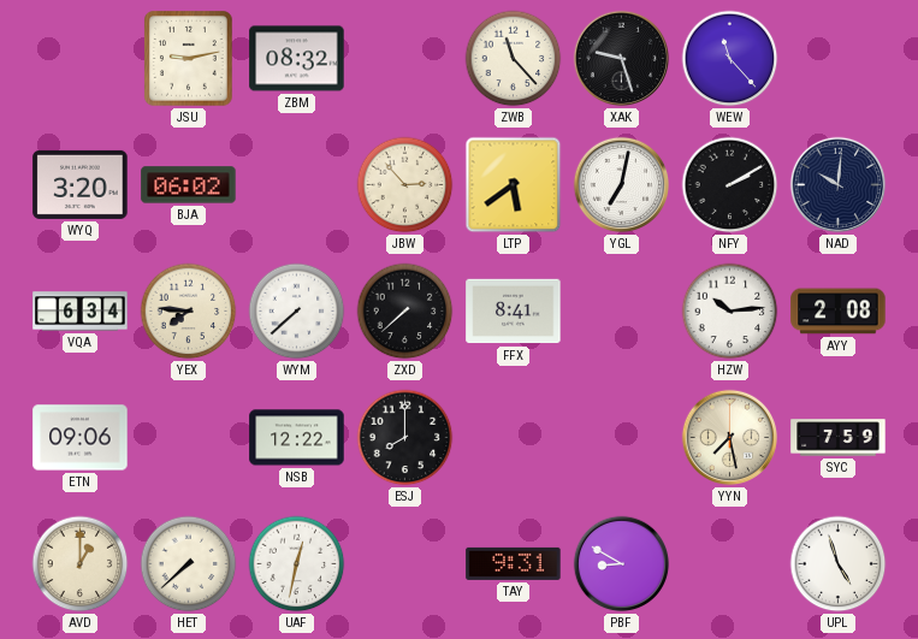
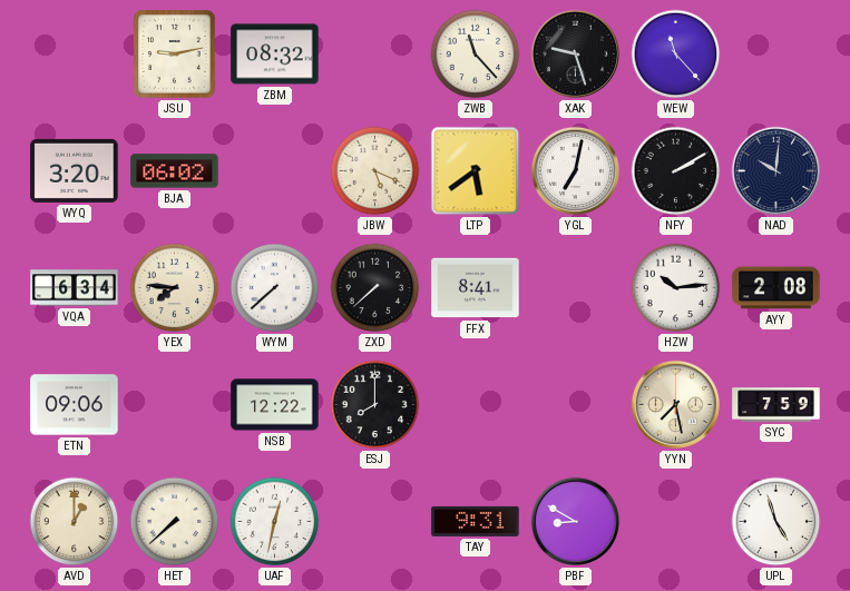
JBW: 2:53 -> 5:19
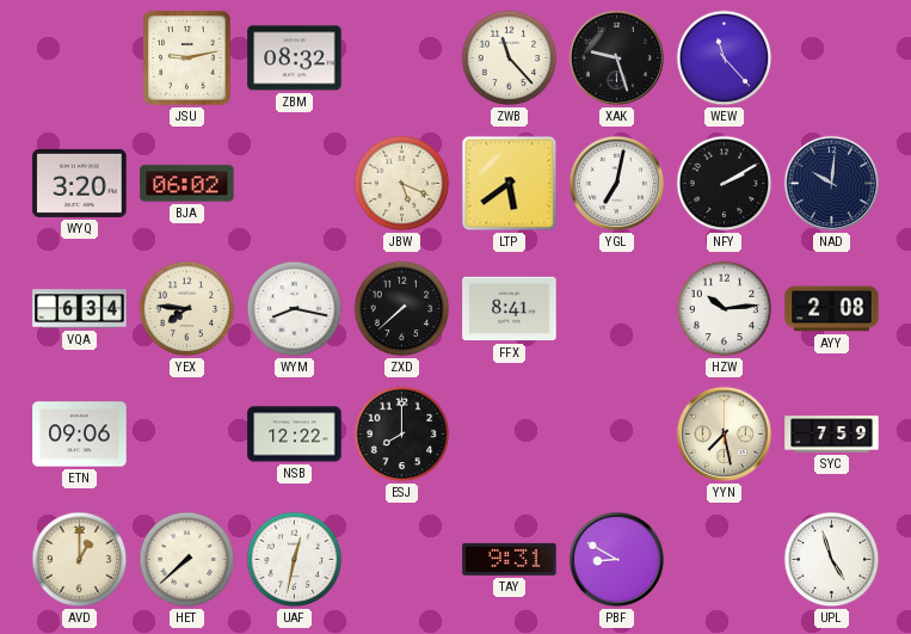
WYM: 7:38 -> 8:17
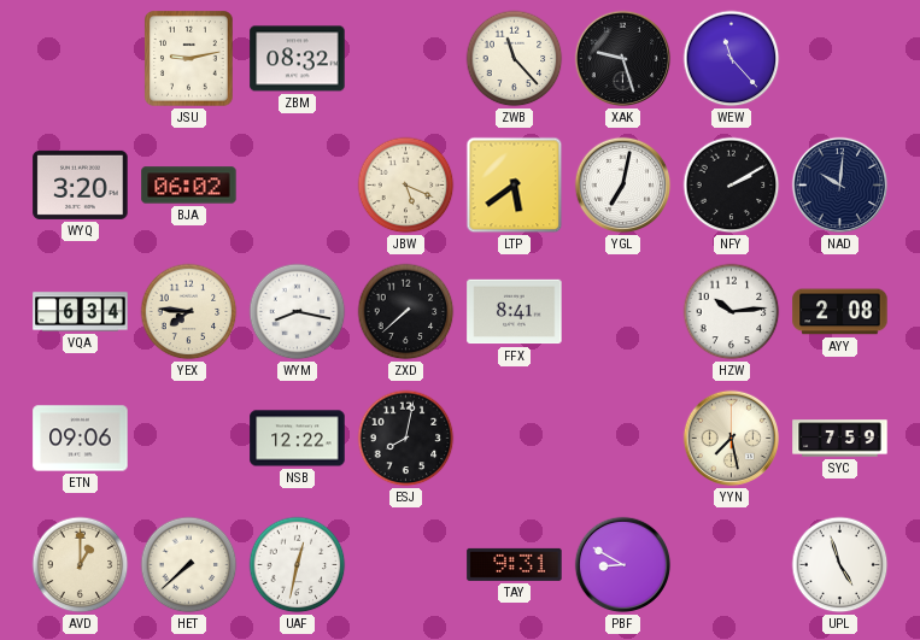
ESJ: 8:00 -> 8:02
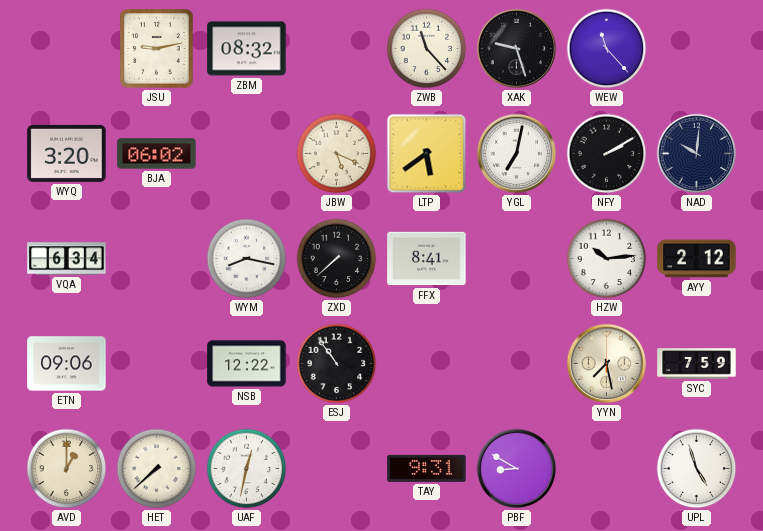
YEX: 7:46 -> none
AYY: 2:08 -> 2:12
ESJ: 8:02 -> 10:54
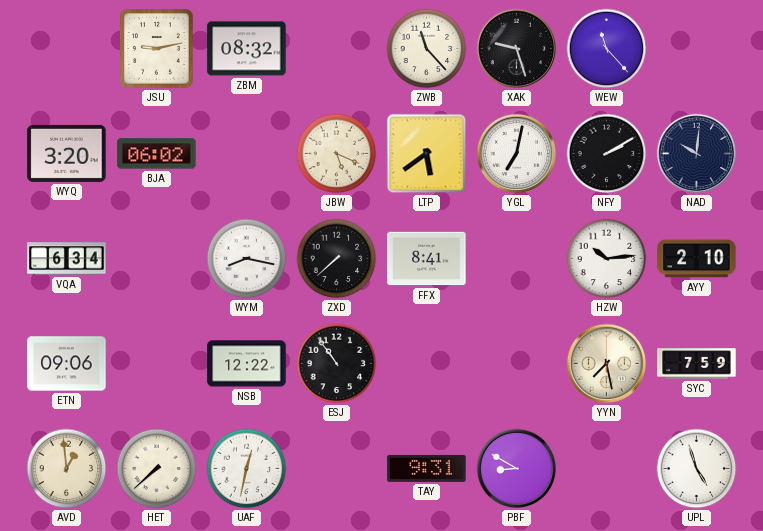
AYY: 2:12 -> 2:10
AVD: 1:00 -> 12:59
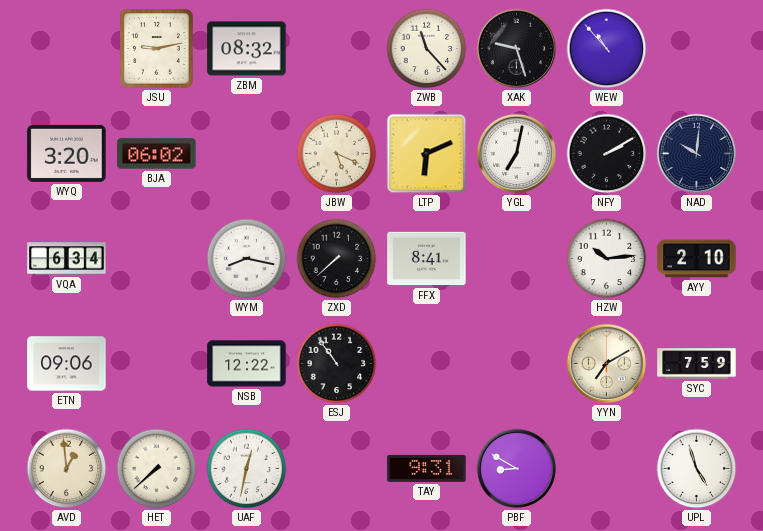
WEW: 11:23 -> 10:53
LTP: 5:39 -> 6:11
YYN: 7:28 -> 7:10
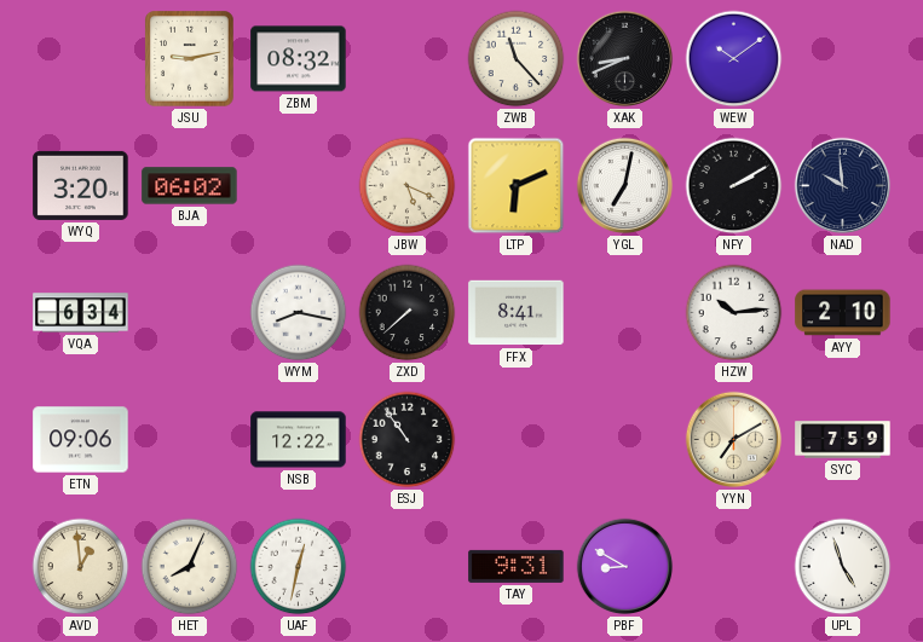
XAK: 9:27 -> 8:41
WEW: 10:53 -> 10:09
NAD: 10:01 -> 9:59
HET: 7:38 -> 8:04
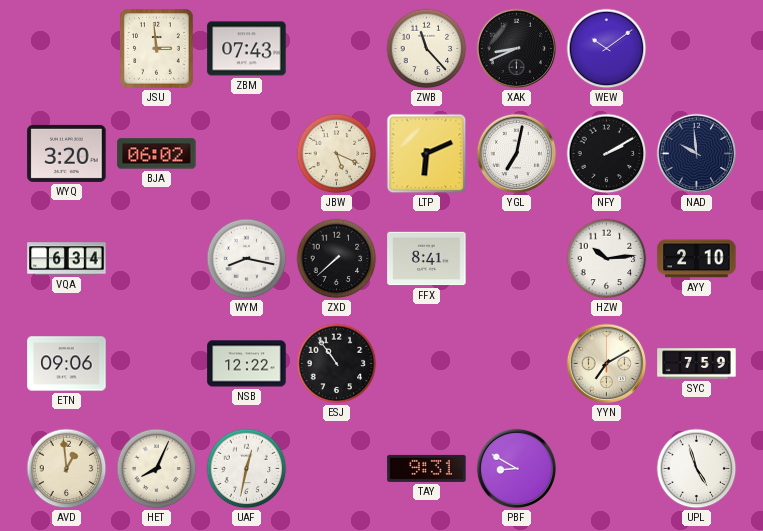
JSU: 9:13 -> 2:59
ZBM: 08:32 -> 07:43
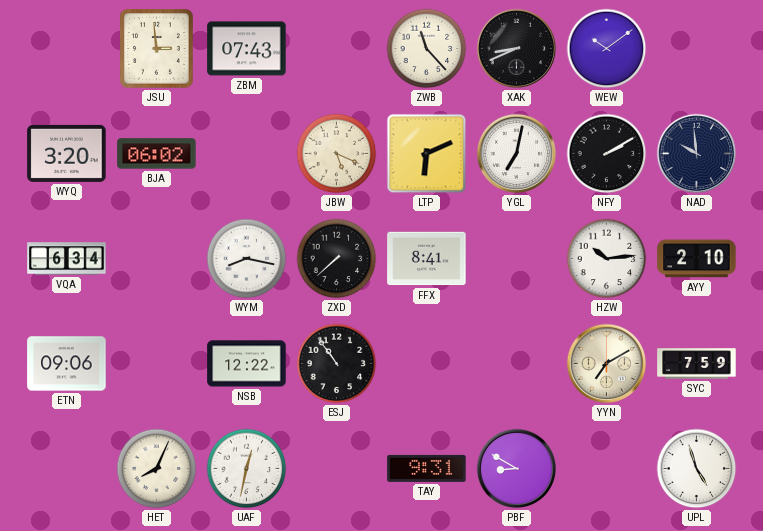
AVD: 12:59 -> none
